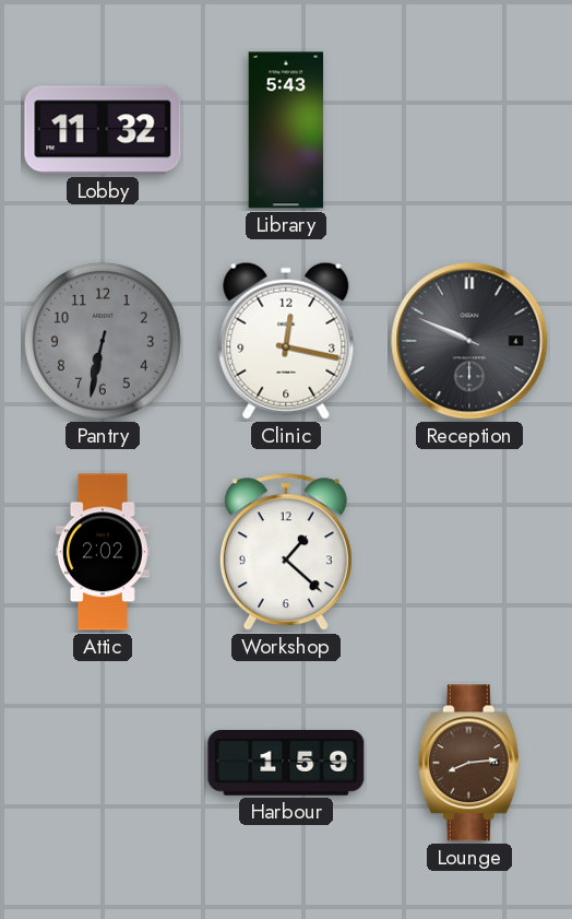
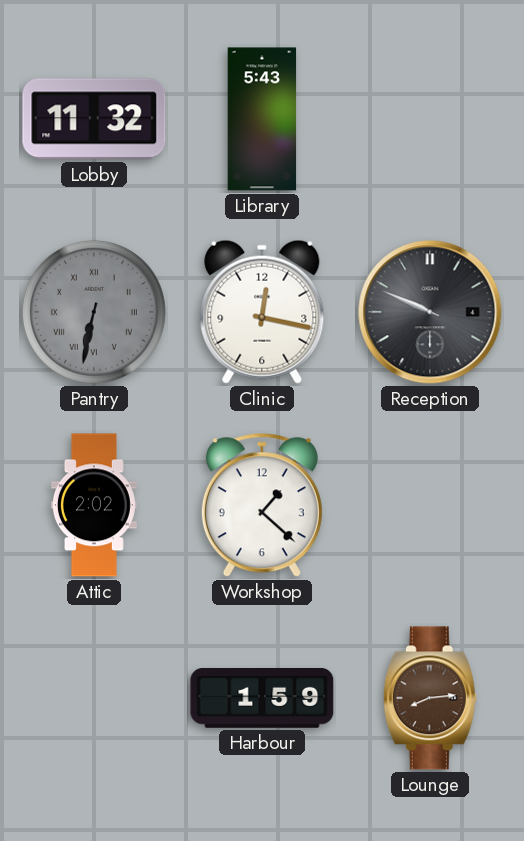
Pantry numerals: Arabic -> Roman
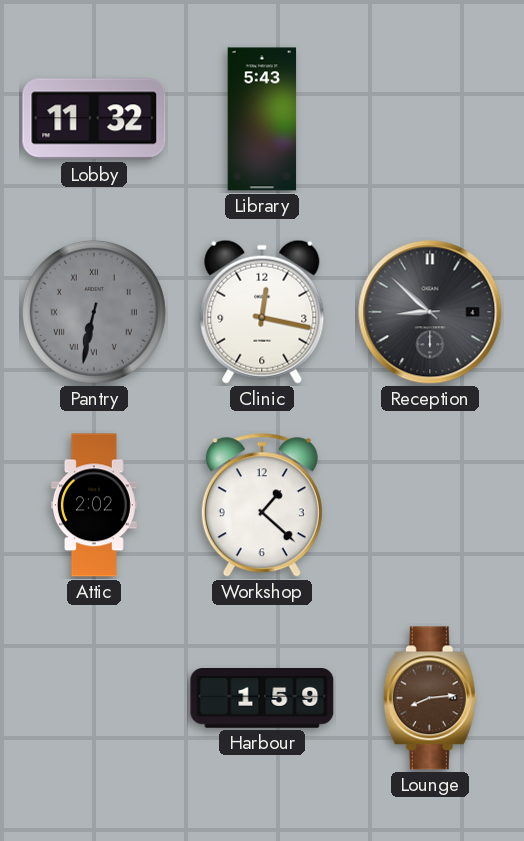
Reception: 9:49 -> 8:52
